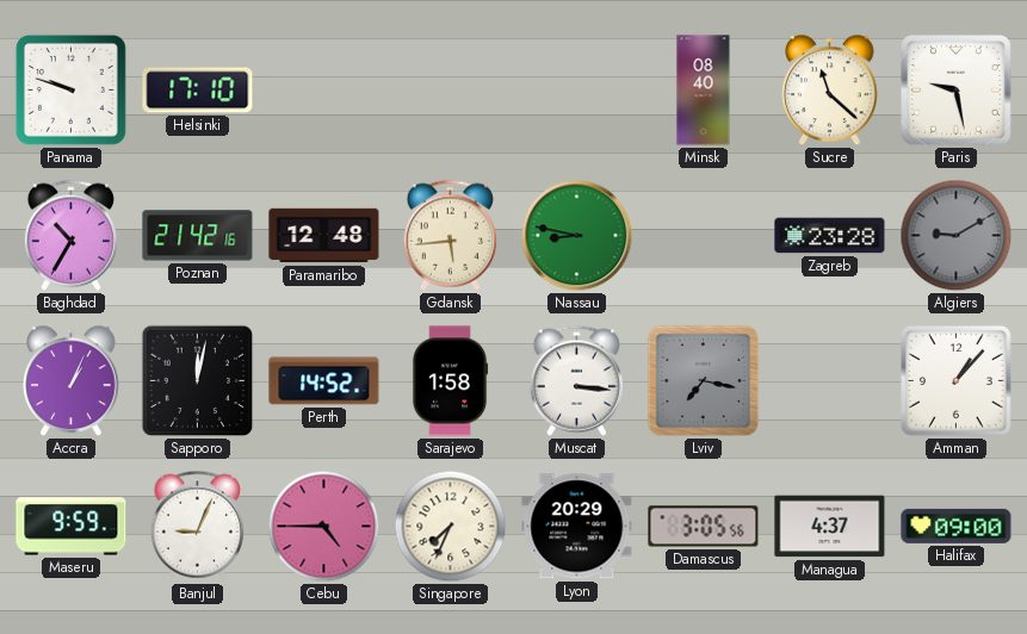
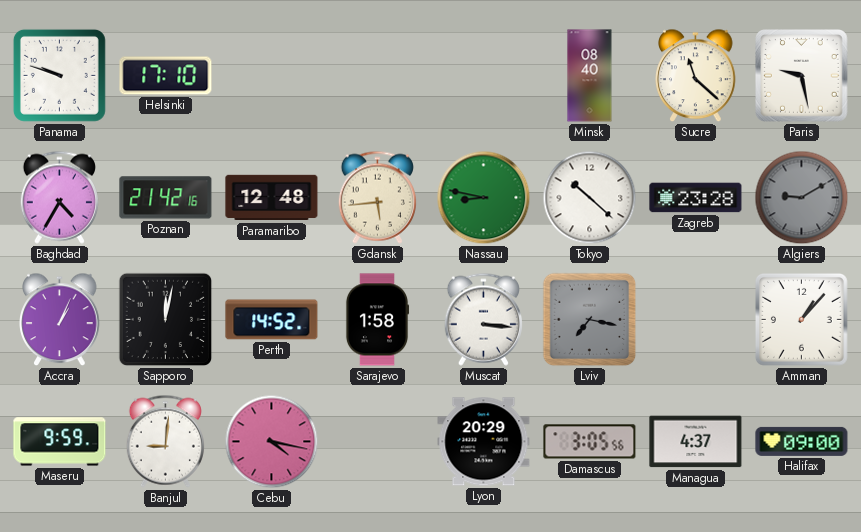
Baghdad: 10:35 -> 4:35
Tokyo: none -> 10:22
Banjul: 9:04 -> 9:01
Cebu: 4:45 -> 4:17
Singapore: 7:34 -> none
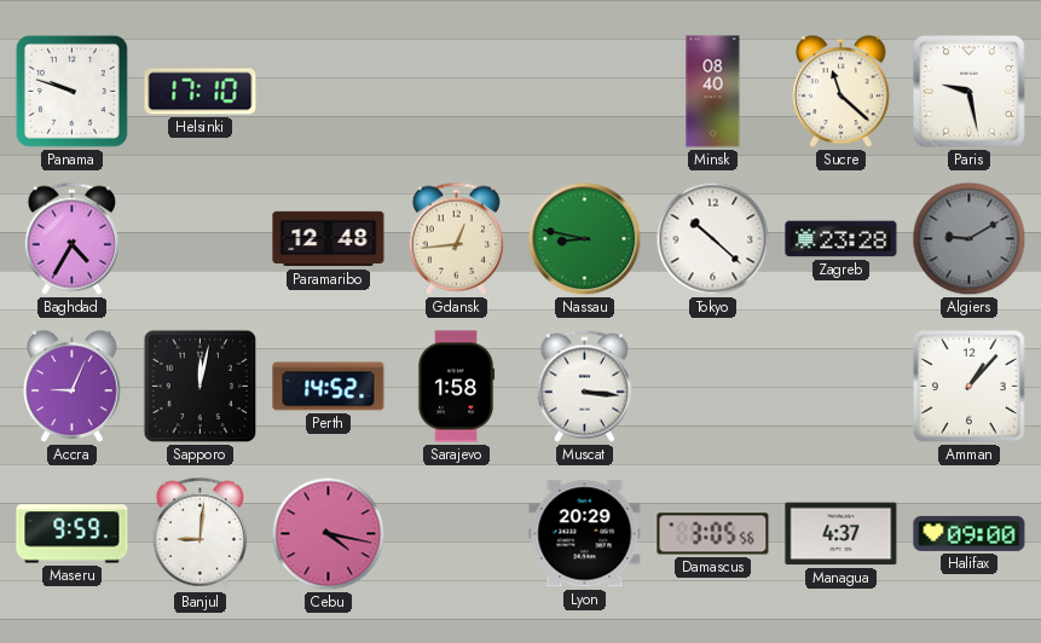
Poznan: 21:42 -> none
Gdansk: 5:44 -> 12:44
Accra: 1:04 -> 9:04
Lviv: 7:17 -> none
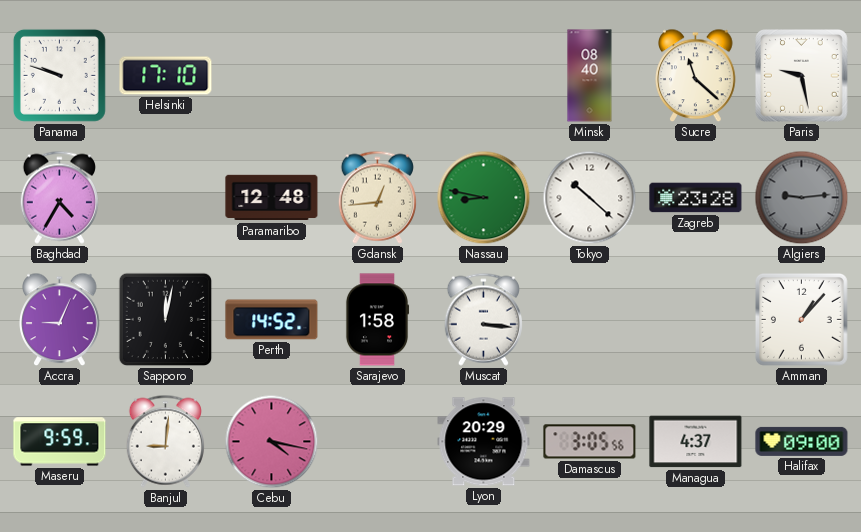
Algiers: 9:10 -> 9:14
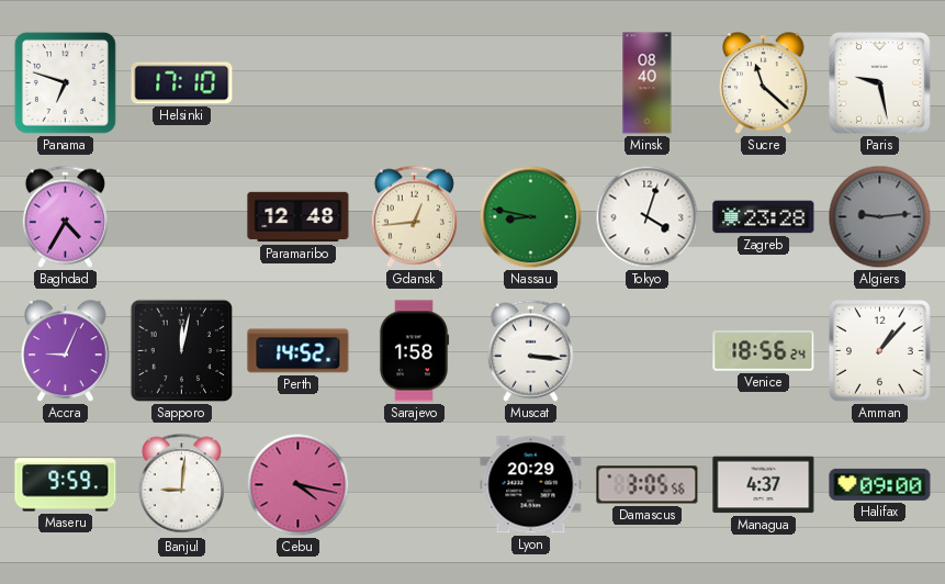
Panama: 9:48 -> 6:48
Tokyo: 10:22 -> 4:03
Venice: none -> 18:56
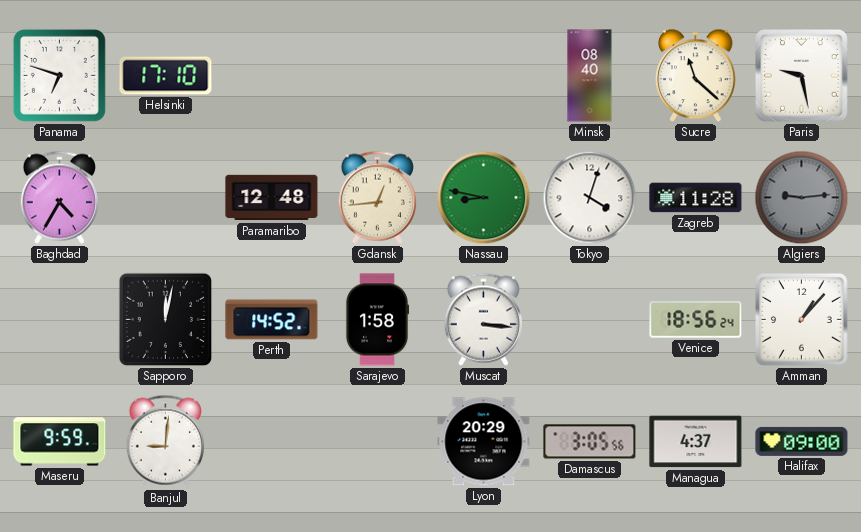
Zagreb: 23:28 -> 11:28
Accra: 9:04 -> none
Cebu: 4:17 -> none
